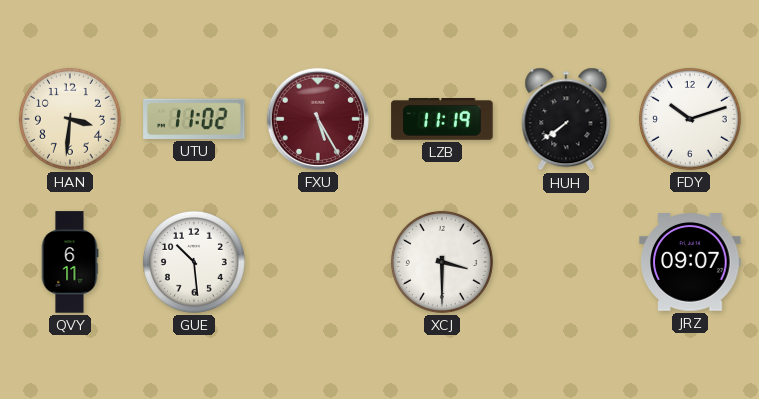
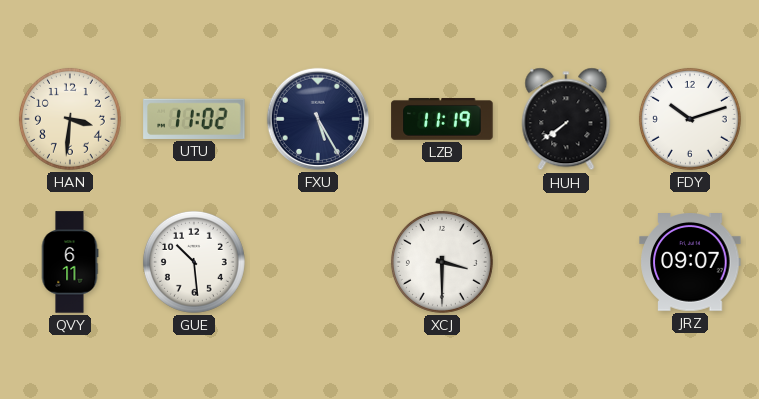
FXU dial: burgundy -> navy
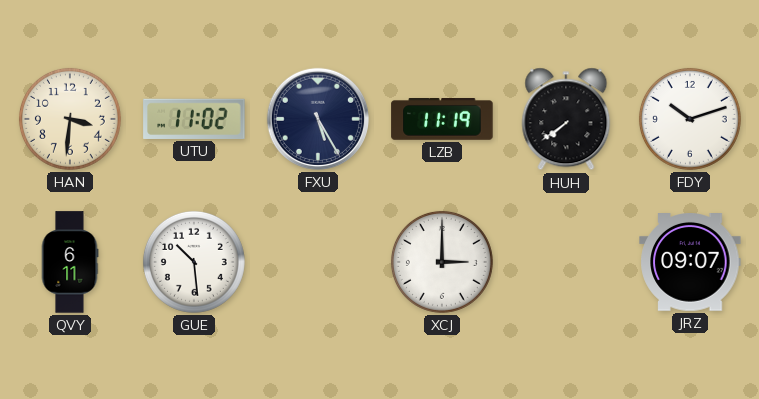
XCJ: 3:30 -> 3:00
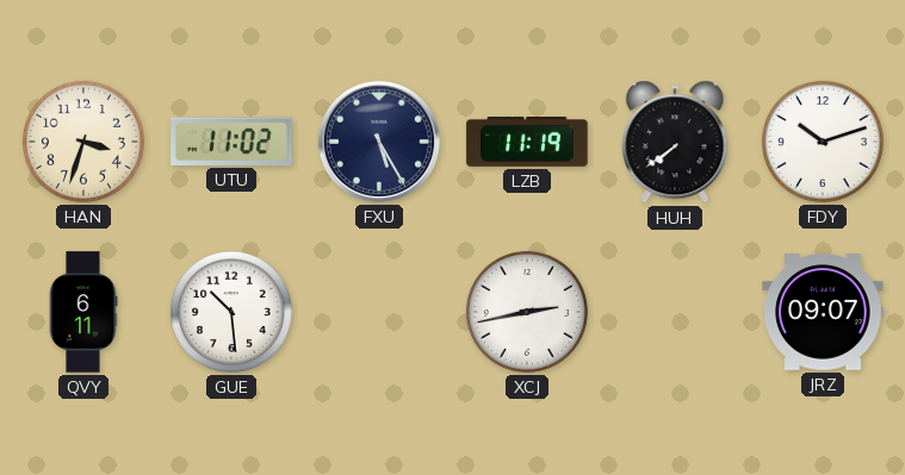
HAN: 3:31 -> 3:33
XCJ: 3:00 -> 2:43
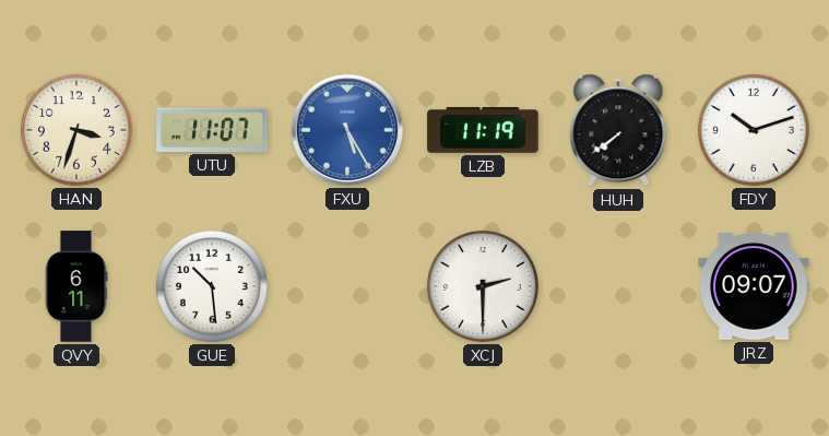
UTU: 11:02 -> 11:07
FXU dial: navy -> blue
XCJ: 2:43 -> 2:30
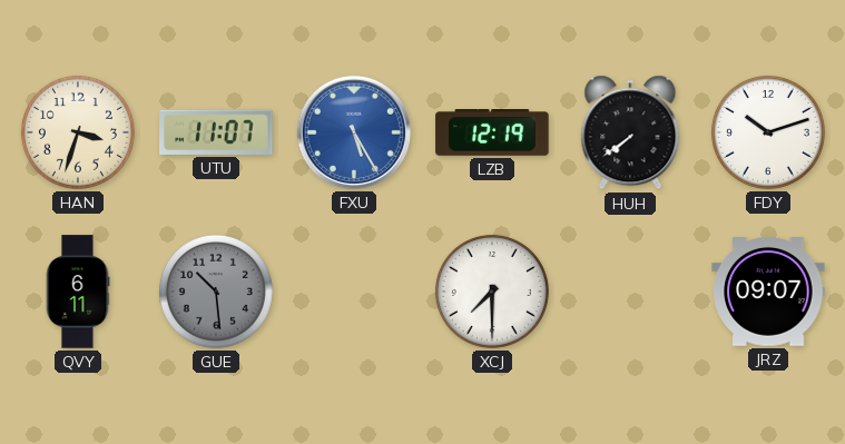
LZB: 11:19 -> 12:19
GUE dial: white -> grey
XCJ: 2:30 -> 7:30
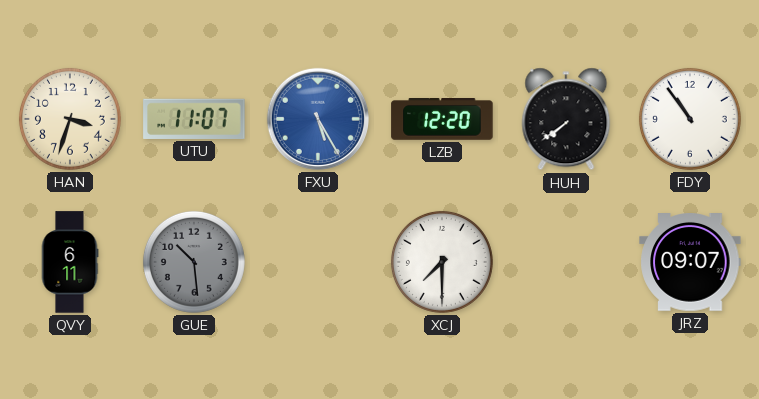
LZB: 12:19 -> 12:20
FDY: 10:12 -> 10:54
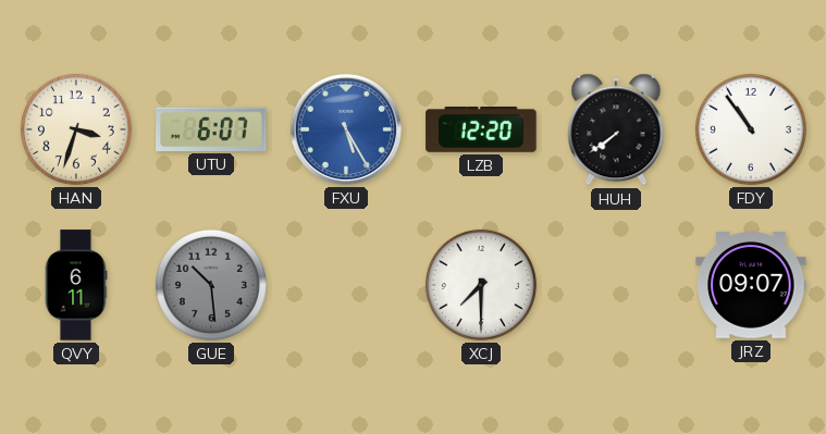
UTU: 11:07 -> 6:07
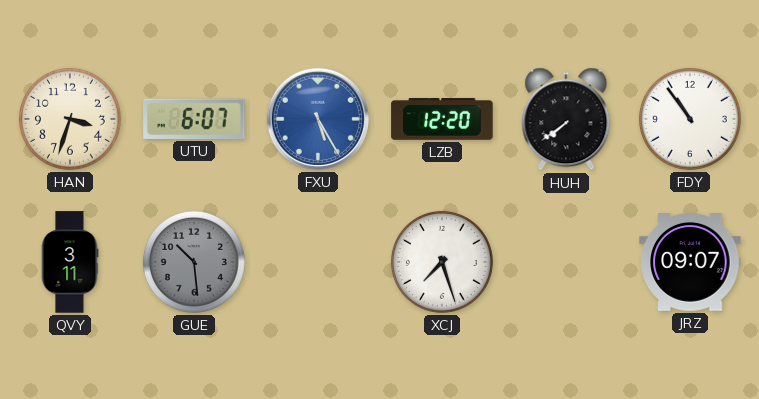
QVY: 6:11 -> 3:11
XCJ: 7:30 -> 7:27
